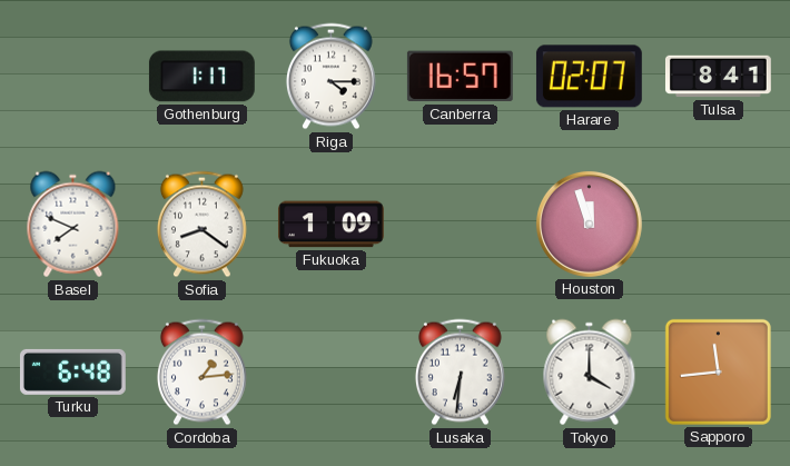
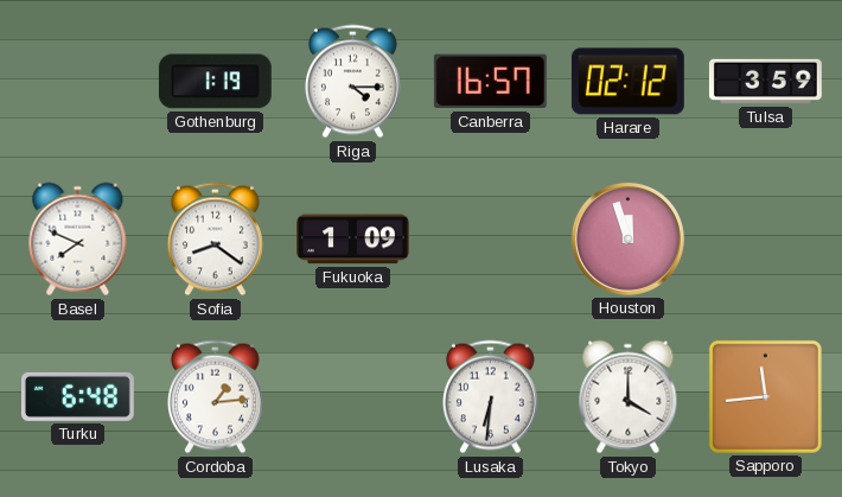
Gothenburg: 1:17 -> 1:19
Harare: 02:07 -> 02:12
Tulsa: 8:41 -> 3:59
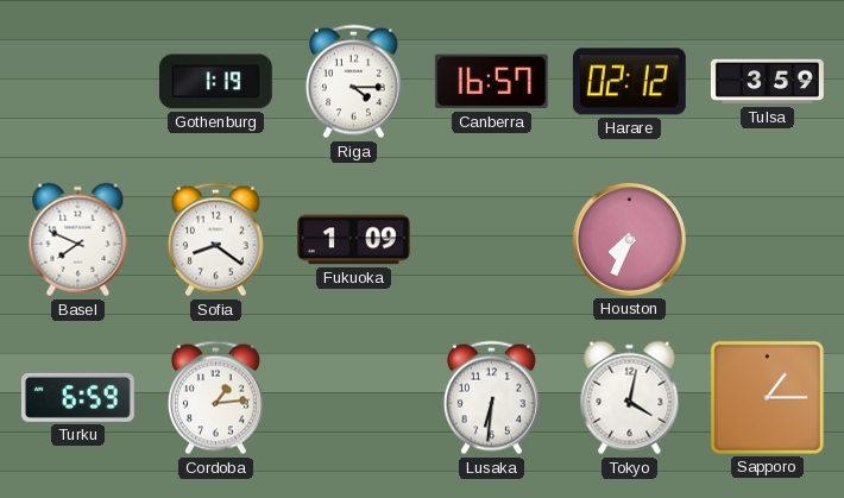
Houston: 11:57 -> 7:34
Turku: 6:48 -> 6:59
Tokyo: 4:00 -> 4:02
Sapporo: 11:44 -> 1:15
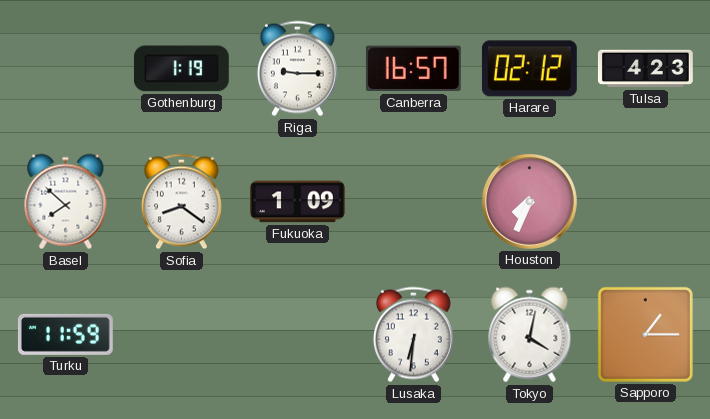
Riga: 4:15 -> 9:15
Tulsa: 3:59 -> 4:23
Basel: 7:49 -> 7:52
Turku: 6:59 -> 11:59
Cordoba: 1:14 -> none
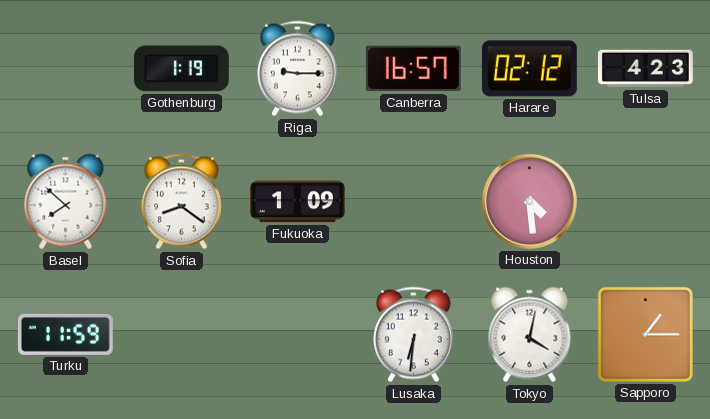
Houston: 7:34 -> 4:29
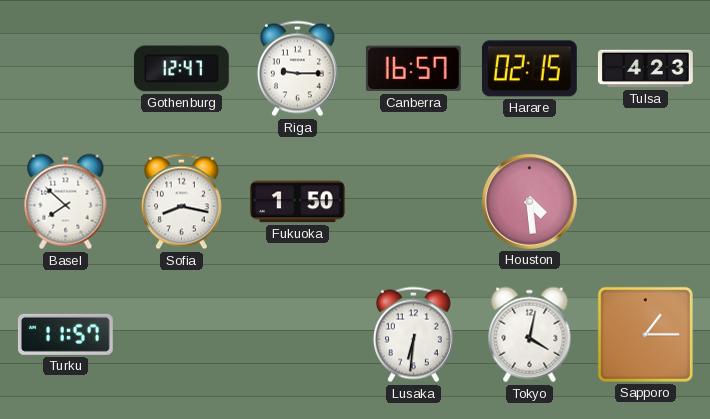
Gothenburg: 1:19 -> 12:47
Harare: 02:12 -> 02:15
Sofia: 8:21 -> 8:17
Fukuoka: 1:09 -> 1:50
Turku: 11:59 -> 11:57
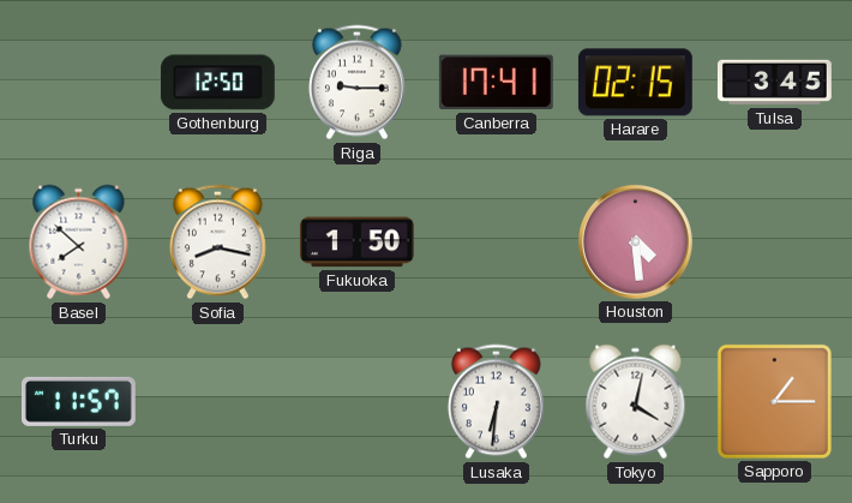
Gothenburg: 12:47 -> 12:50
Canberra: 16:57 -> 17:41
Tulsa: 4:23 -> 3:45
